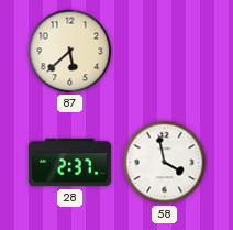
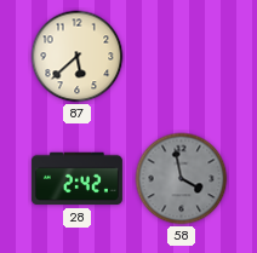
28: 2:37 -> 2:42
58 dial: white -> grey
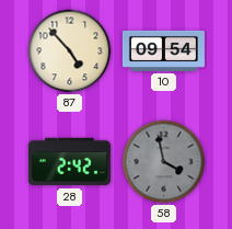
87: 5:38 -> 4:53
10: none -> 09:54
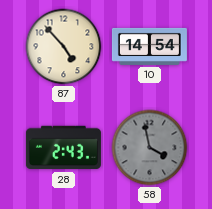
10: 09:54 -> 14:54
28: 2:42 -> 2:43
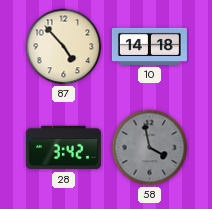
10: 14:54 -> 14:18
28: 2:43 -> 3:42
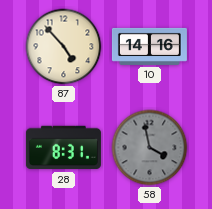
10: 14:18 -> 14:16
28: 3:42 -> 8:31
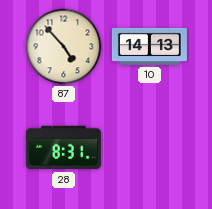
10: 14:16 -> 14:13
58: 3:58 -> none
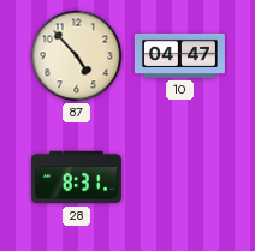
10: 14:13 -> 04:47
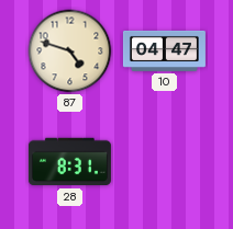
87: 4:53 -> 4:48
